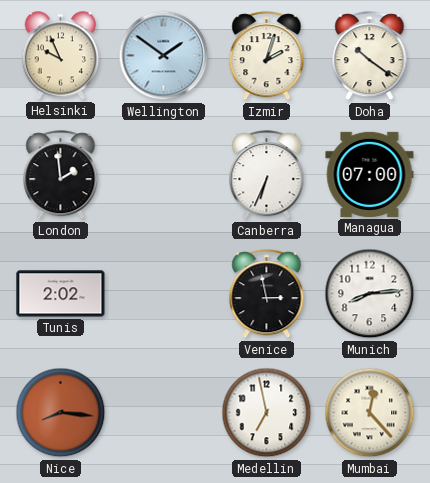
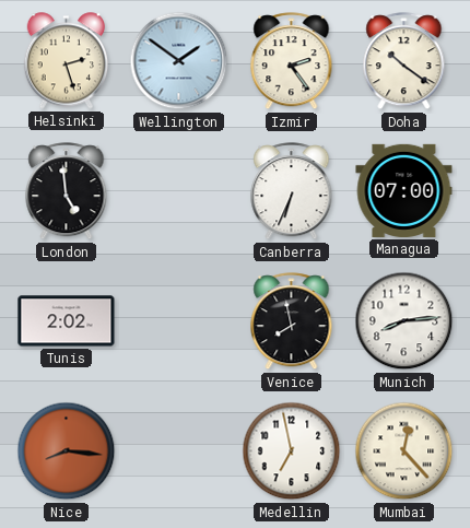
Helsinki: 9:56 -> 2:27
Izmir: 2:03 -> 2:24
London: 1:59 -> 4:59
Venice: 2:58 -> 7:58
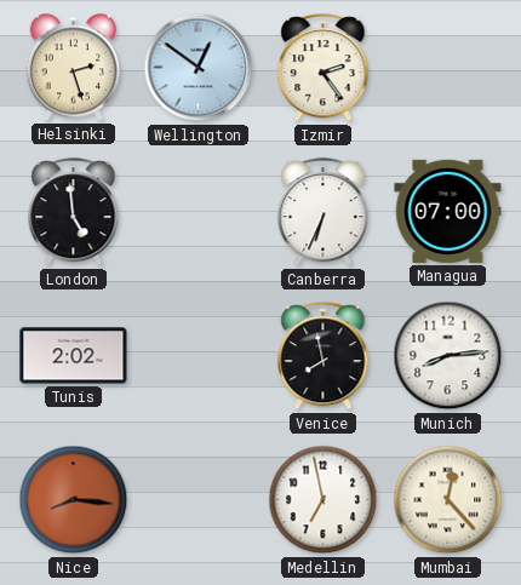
Wellington: 1:51 -> 12:51
Doha: 10:21 -> none
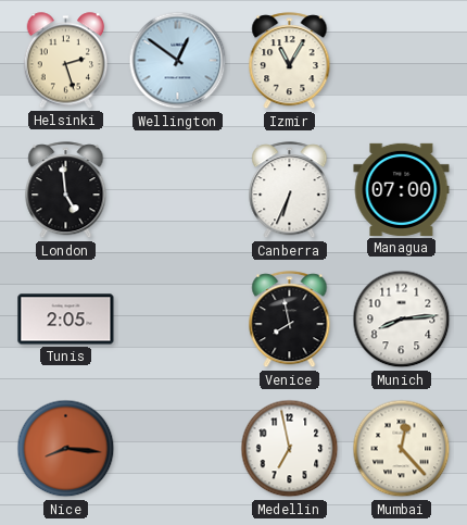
Izmir: 2:24 -> 11:05
Tunis: 2:02 -> 2:05
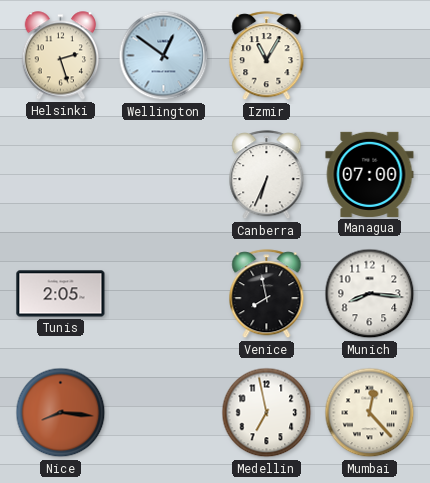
London: 4:59 -> none
Munich: 8:14 -> 8:16
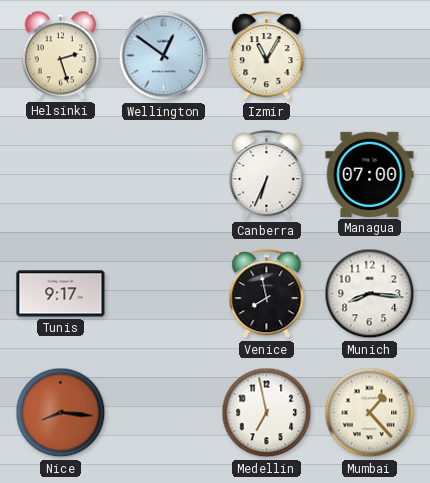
Tunis: 2:05 -> 9:17
Mumbai: 12:23 -> 1:23
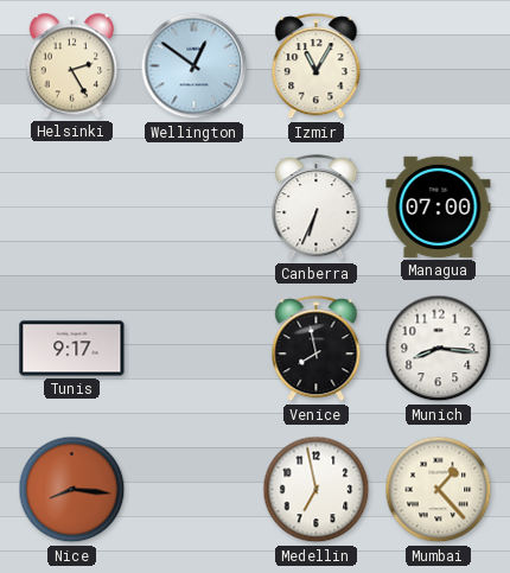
Helsinki: 2:27 -> 2:25
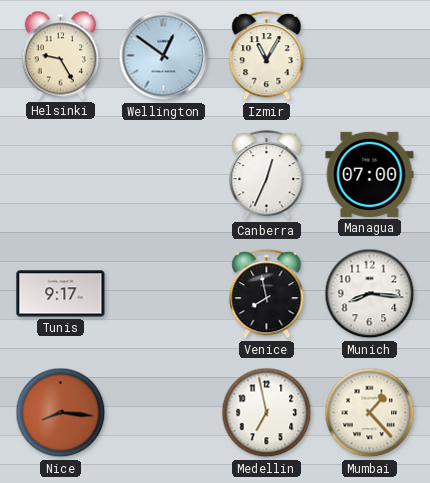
Helsinki: 2:25 -> 9:25
Canberra: 6:34 -> 12:34
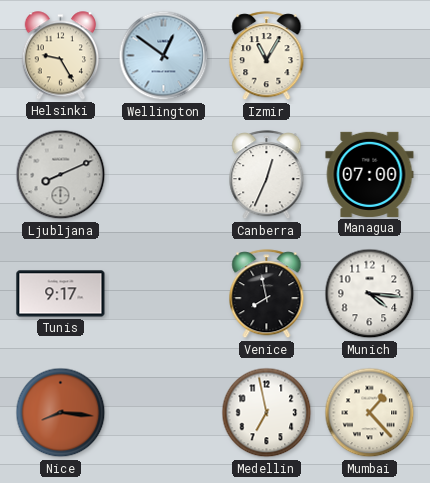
Ljubljana: none -> 8:11
Munich: 8:16 -> 4:16
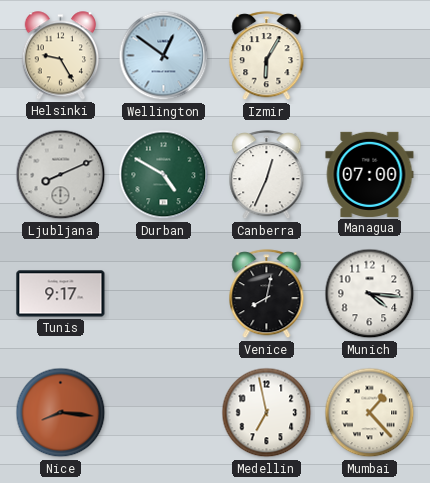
Izmir: 11:05 -> 6:05
Durban: none -> 4:50
Venice: 7:58 -> 8:02
